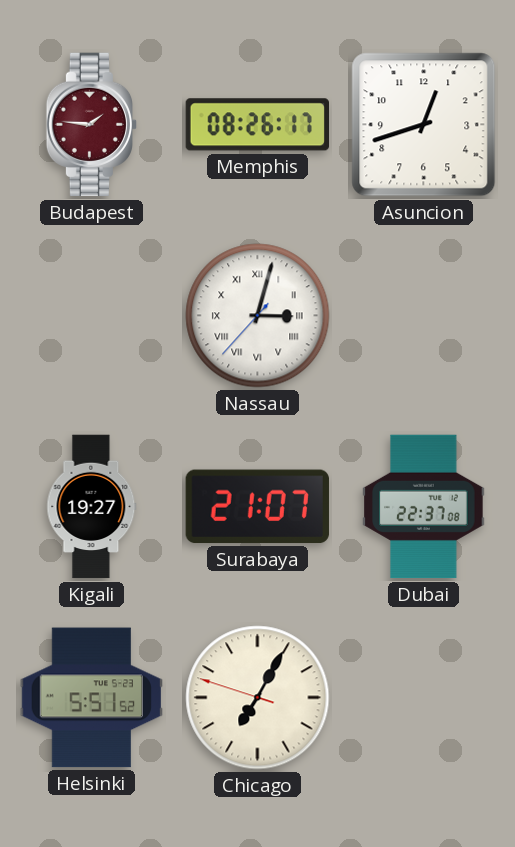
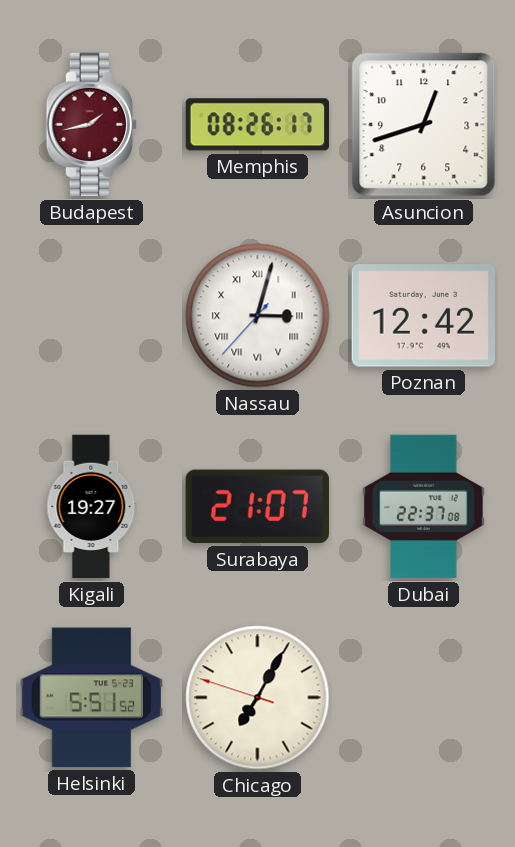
Budapest: 1:46 -> 1:43
Poznan: none -> 12:42
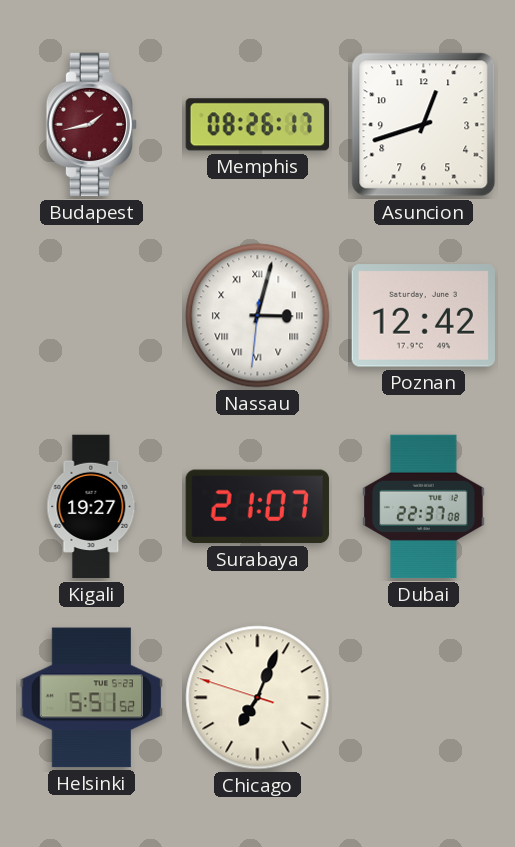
Nassau: 3:02:37 -> 3:02:31
Chicago: 7:04 -> 7:03
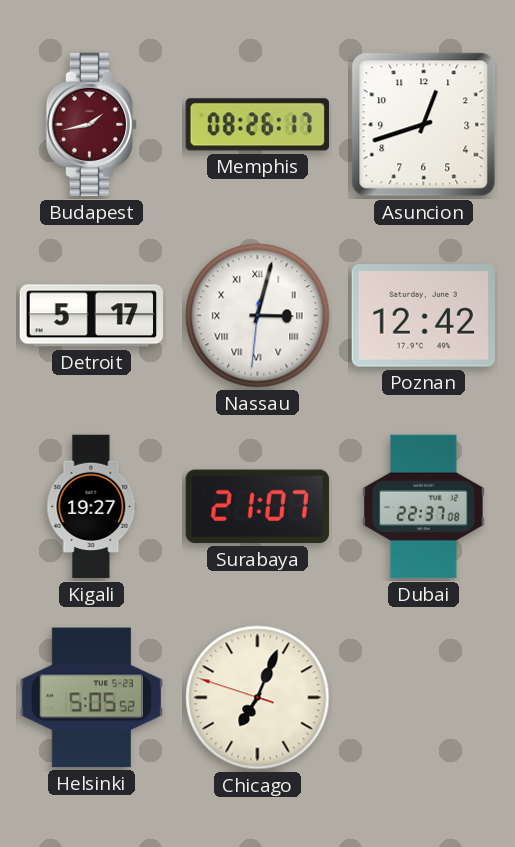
Detroit: none -> 5:17
Helsinki: 5:51 -> 5:05
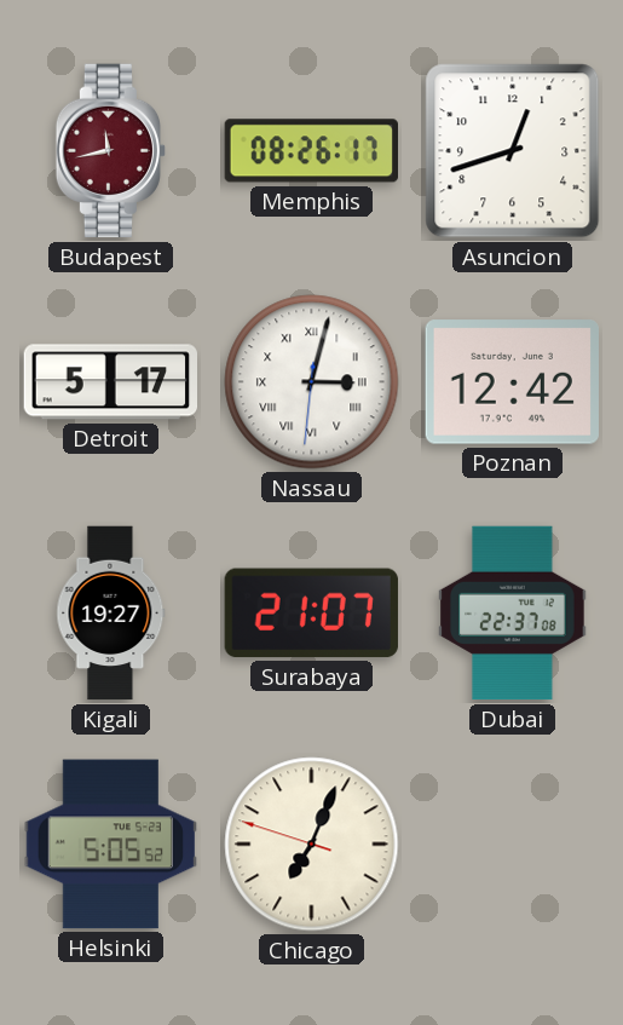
Budapest: 1:43 -> 11:43
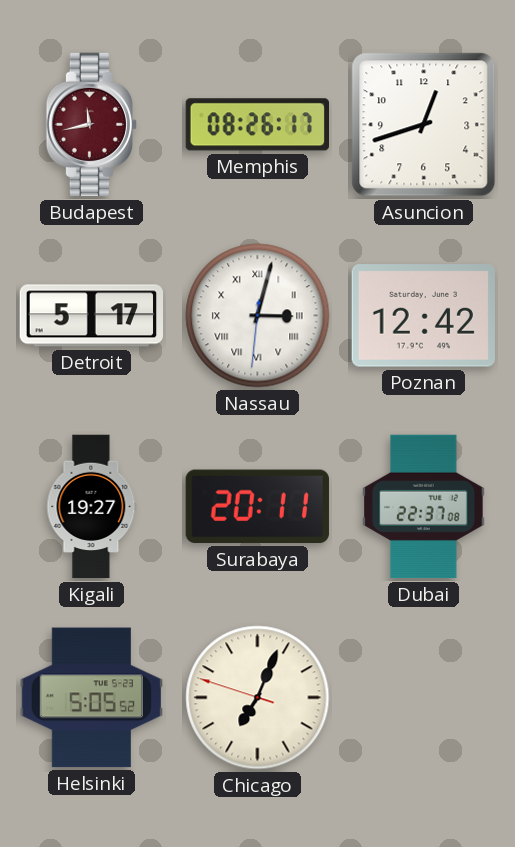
Surabaya: 21:07 -> 20:11
